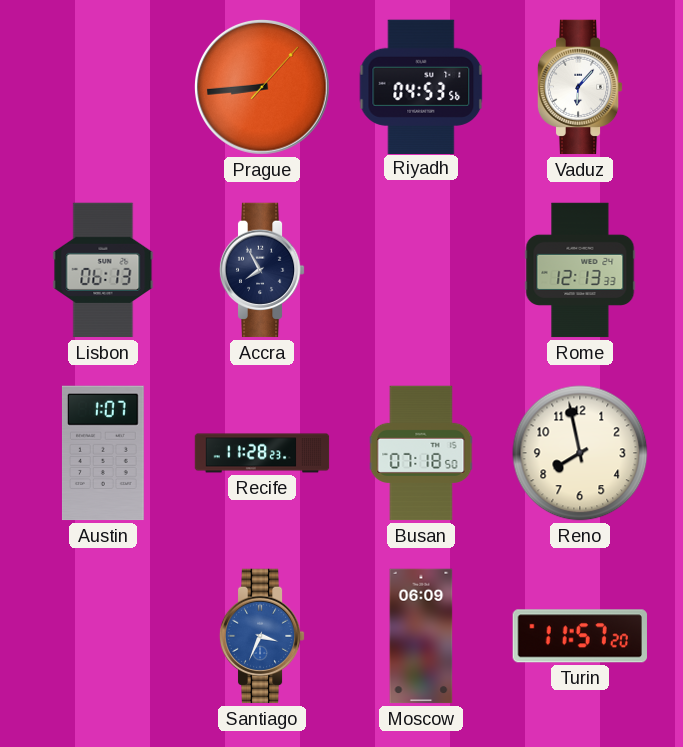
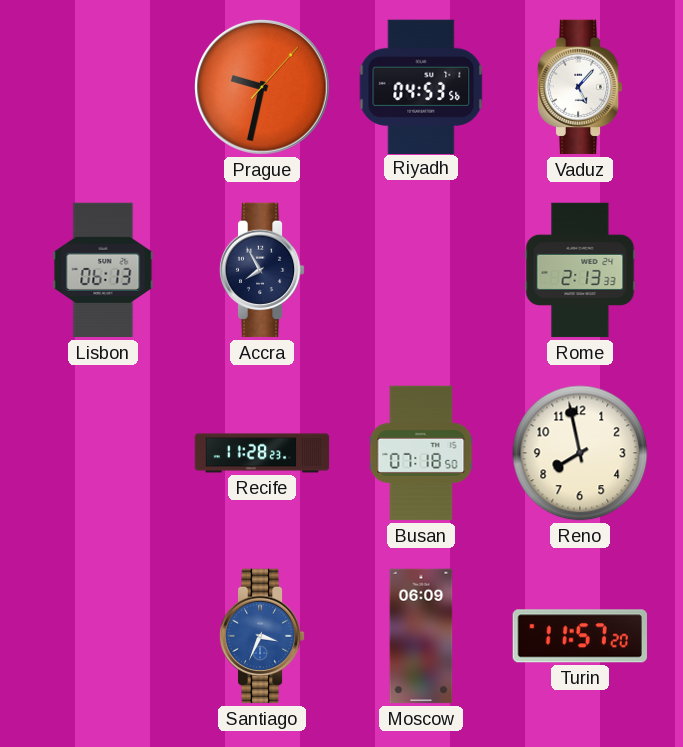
Prague: 8:44 -> 9:32
Vaduz: 6:07 -> 5:07
Rome: 12:13 -> 2:13
Austin: 1:07 -> none
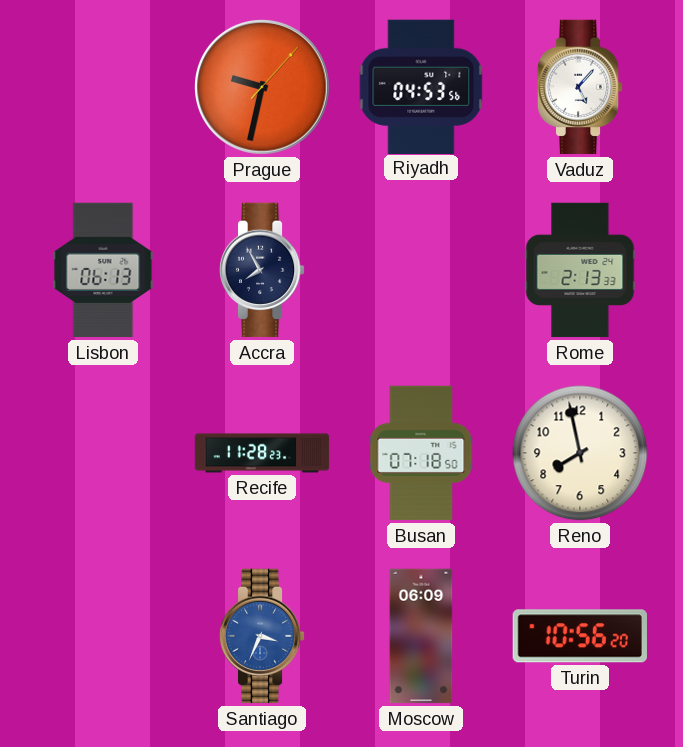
Turin: 11:57 -> 10:56
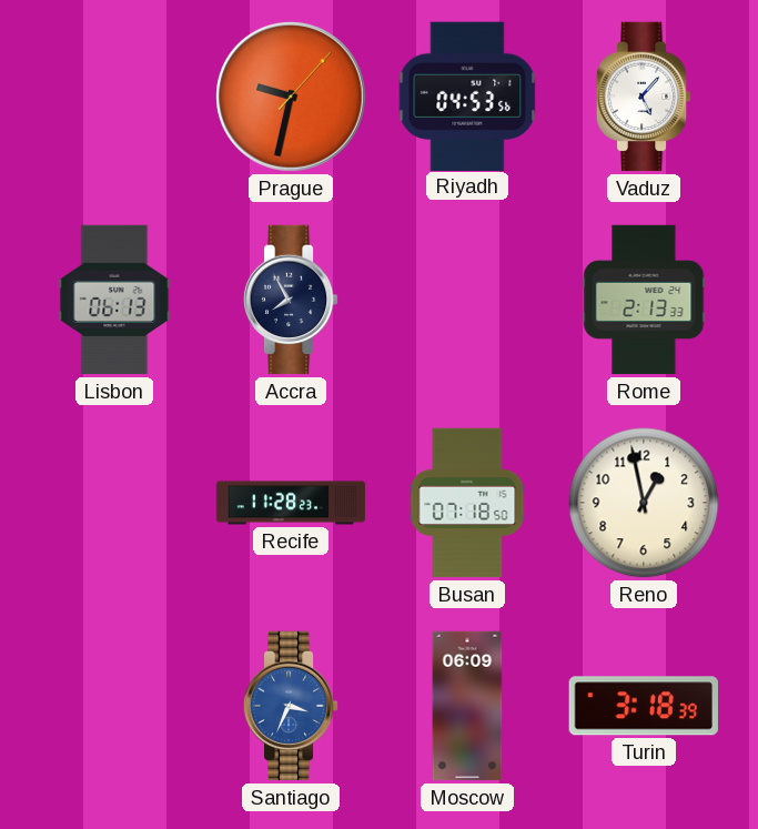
Reno: 7:58 -> 12:58
Turin: 10:56 -> 3:18
